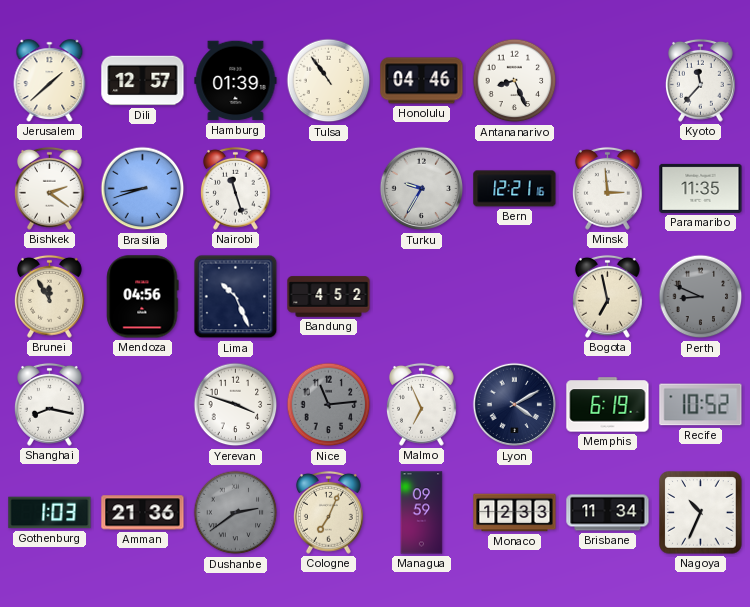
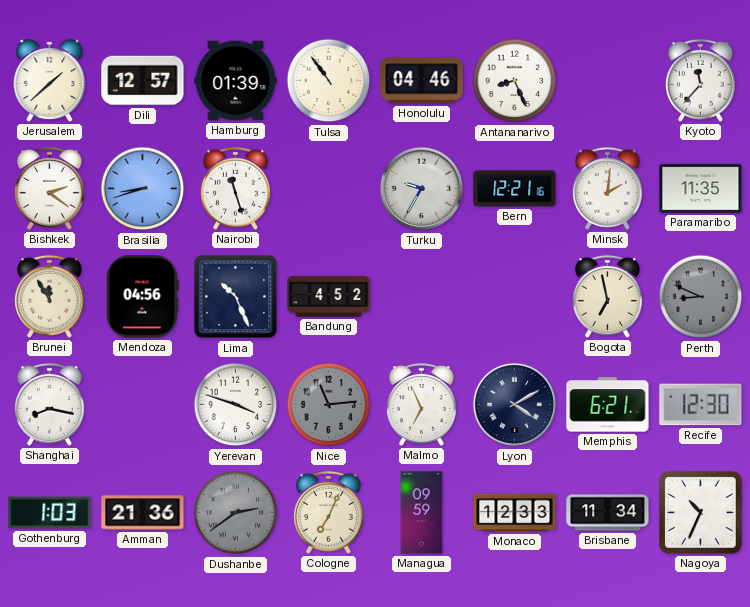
Minsk: 2:59 -> 2:01
Memphis: 6:19 -> 6:21
Recife: 10:52 -> 12:30
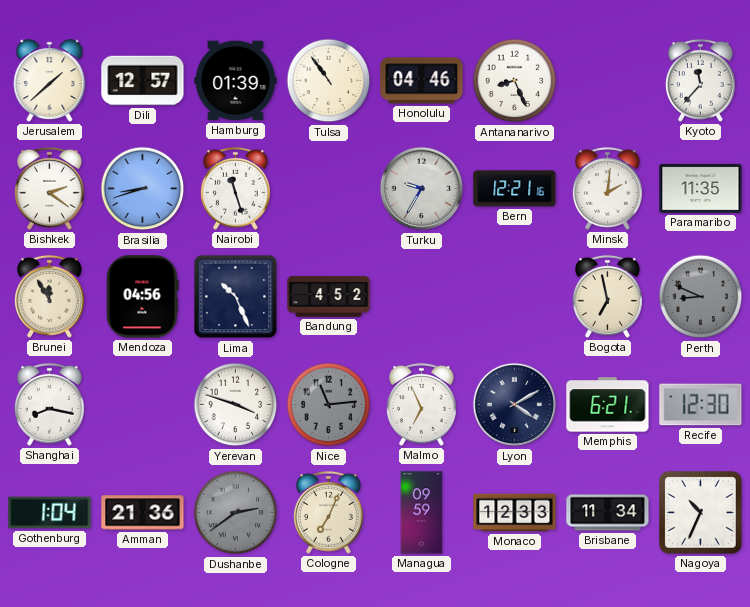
Gothenburg: 1:03 -> 1:04
